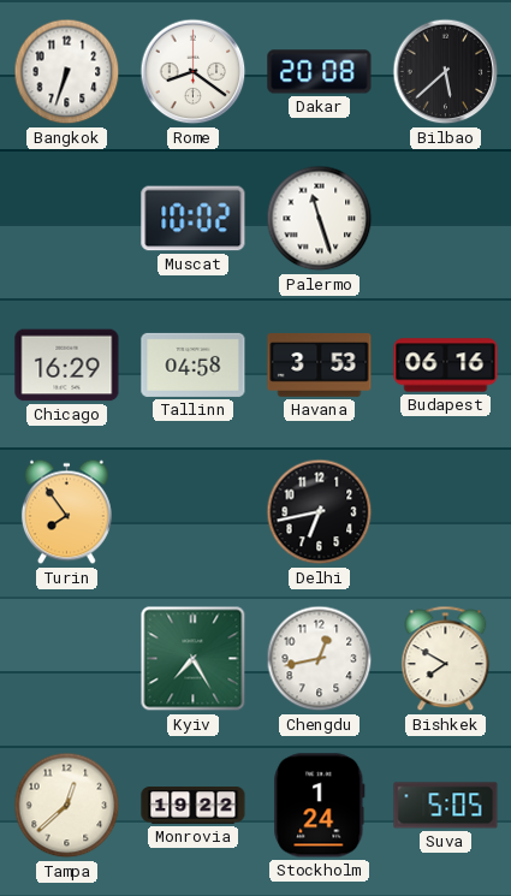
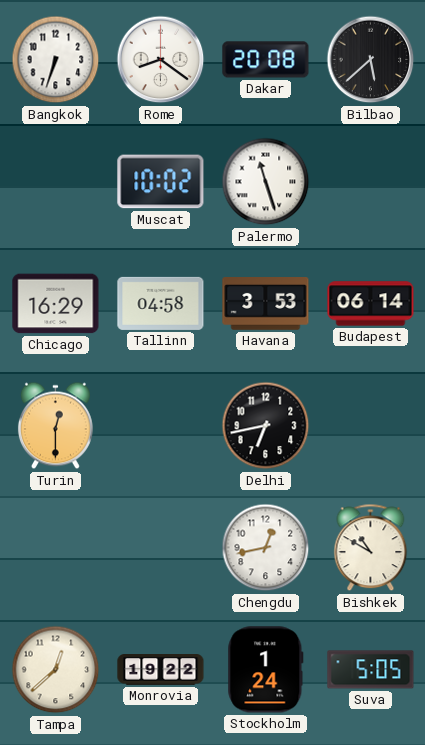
Budapest: 06:16 -> 06:14
Turin: 7:54 -> 12:30
Kyiv: 7:25 -> none
Bishkek: 7:50 -> 10:50
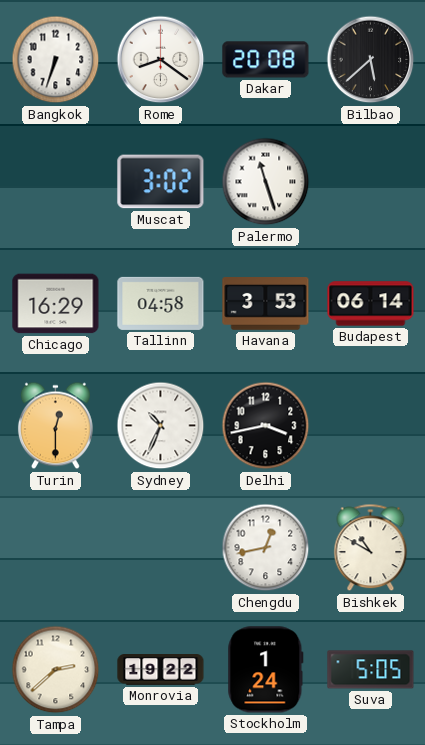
Muscat: 10:02 -> 3:02
Sydney: none -> 10:34
Delhi: 6:43 -> 3:43
Tampa: 12:38 -> 2:38
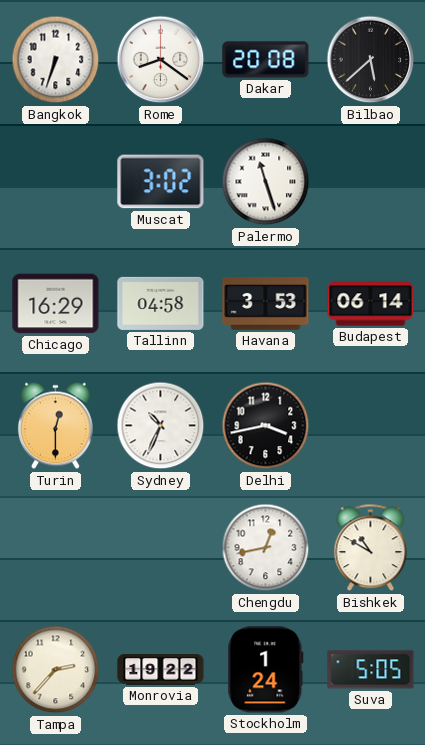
Tampa: 2:38 -> 2:37
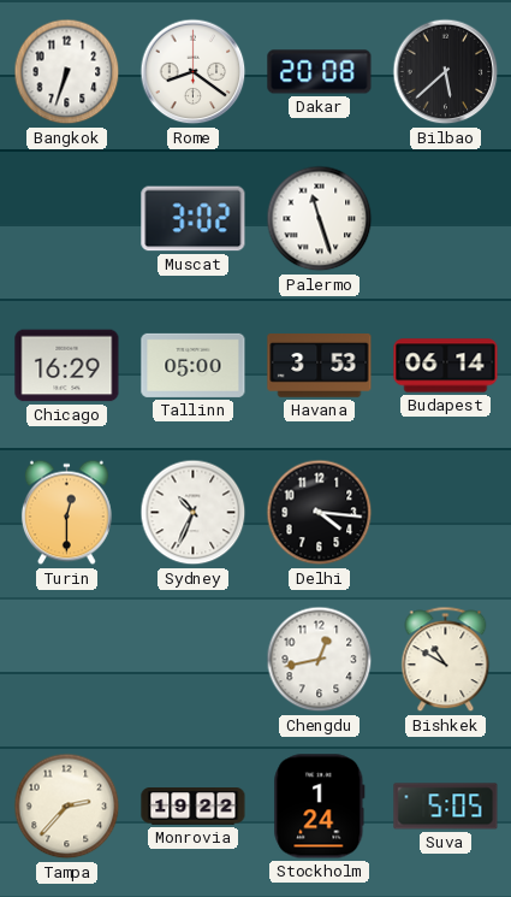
Tallinn: 04:58 -> 05:00
Delhi: 3:43 -> 4:16
